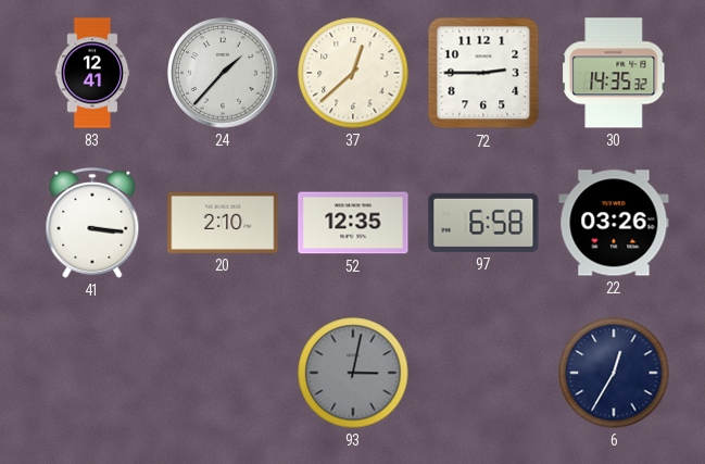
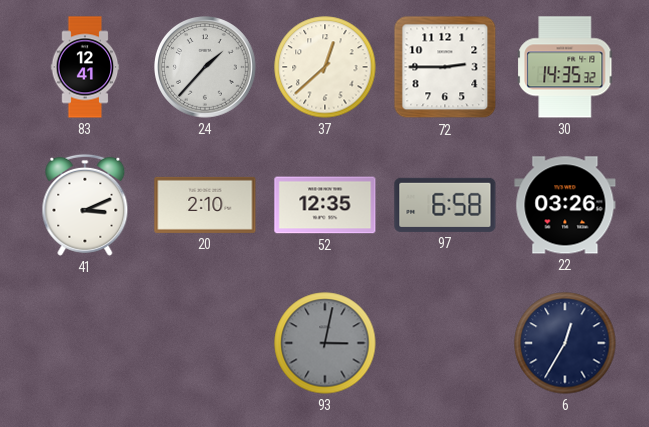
41: 3:16 -> 3:11
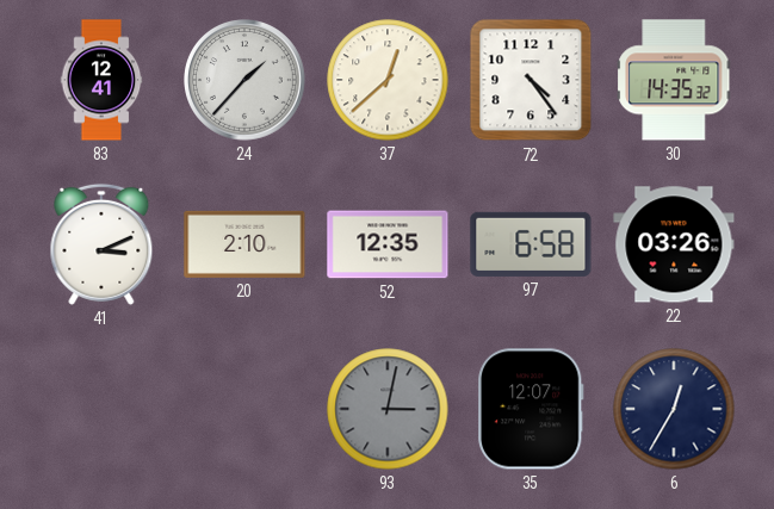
72: 2:45 -> 4:24
35: none -> 12:07
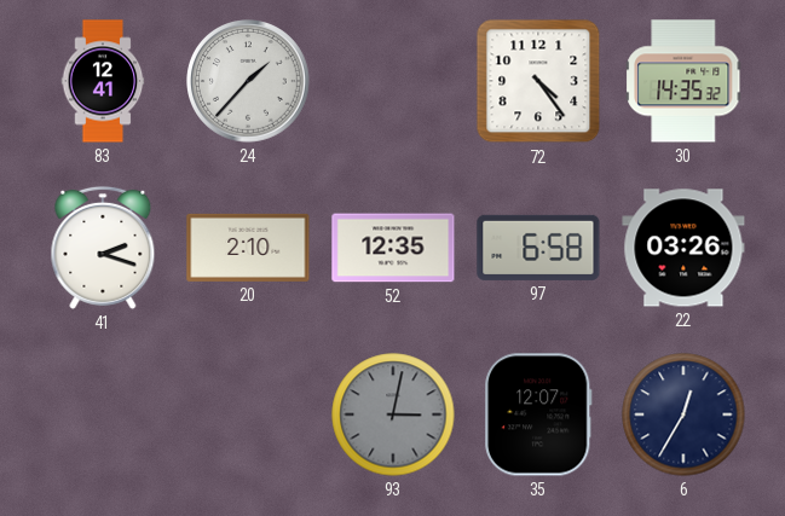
37: 12:38 -> none
41: 3:11 -> 2:18
